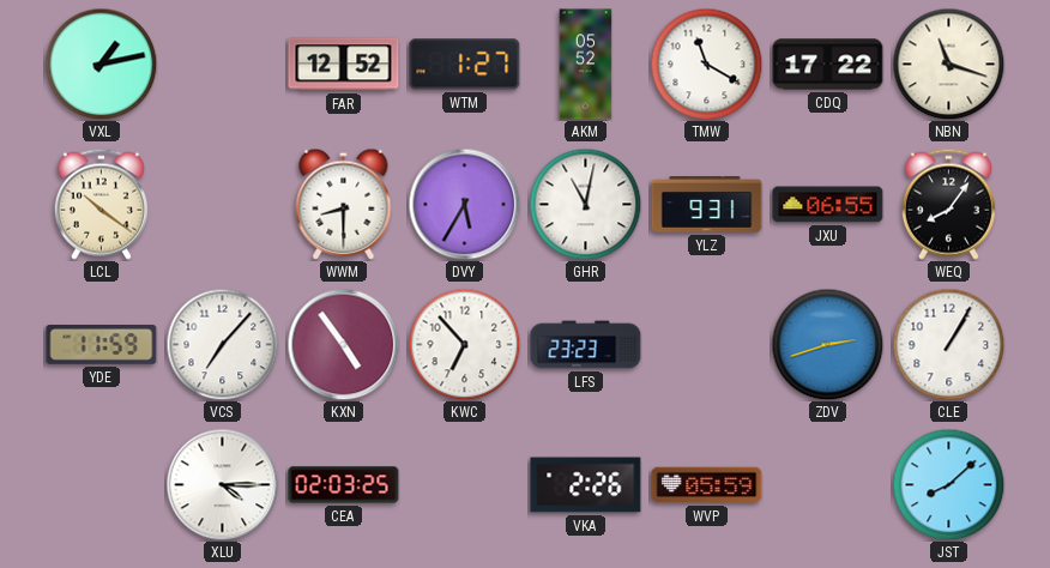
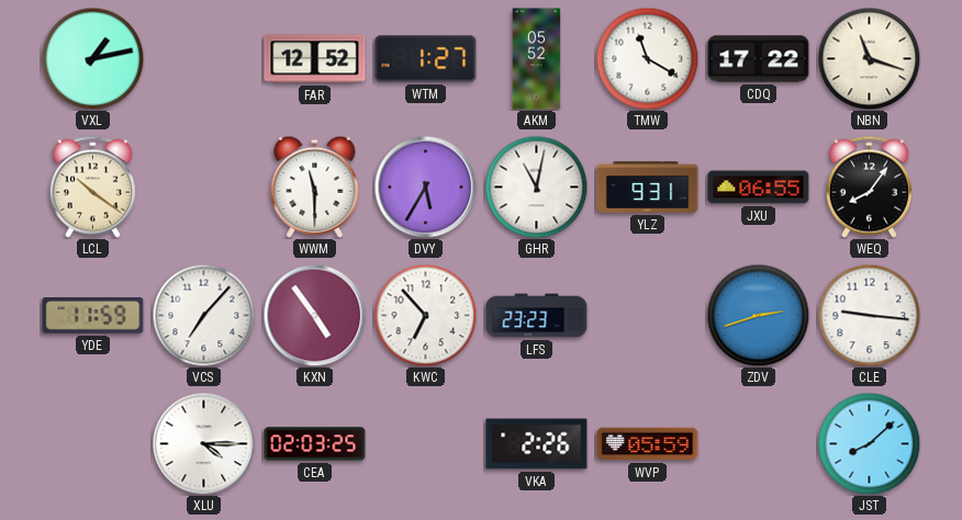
WWM: 8:30 -> 11:30
CLE: 1:05 -> 9:16
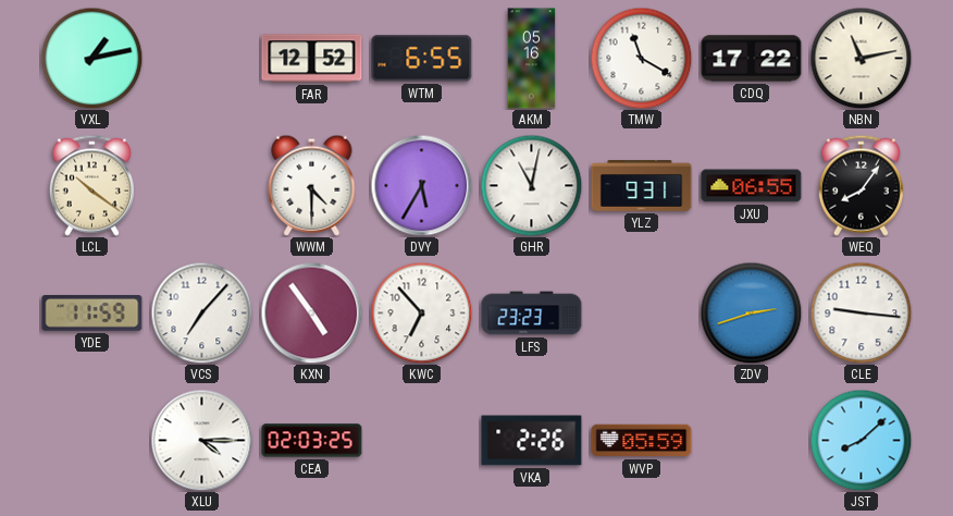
WTM: 1:27 -> 6:55
AKM: 05:52 -> 05:16
NBN: 11:18 -> 11:13
WWM: 11:30 -> 4:30
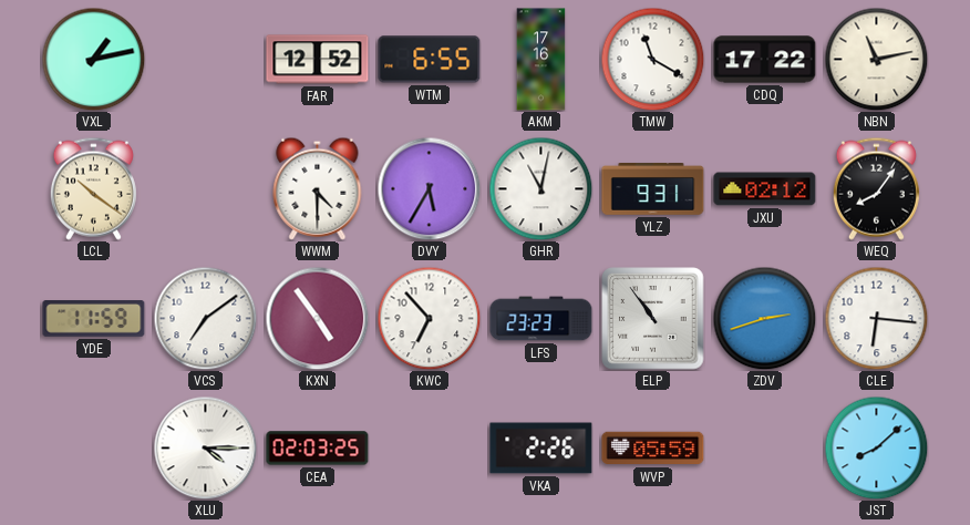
AKM: 05:16 -> 17:16
JXU: 06:55 -> 02:12
VCS: 7:07 -> 7:09
ELP: none -> 10:54
CLE: 9:16 -> 6:16
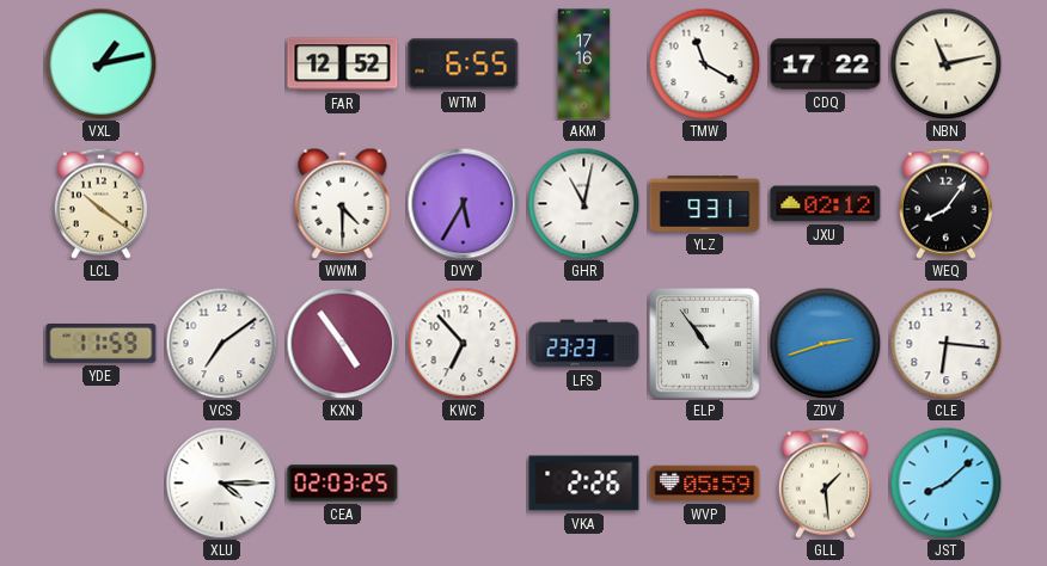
GLL: none -> 1:29
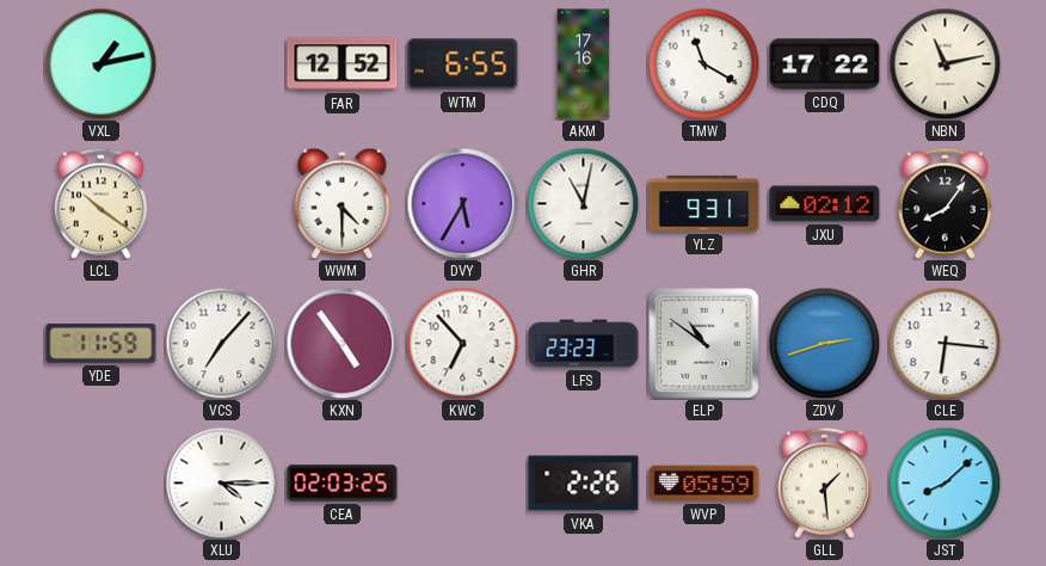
VCS: 7:09 -> 7:07
ELP: 10:54 -> 10:51
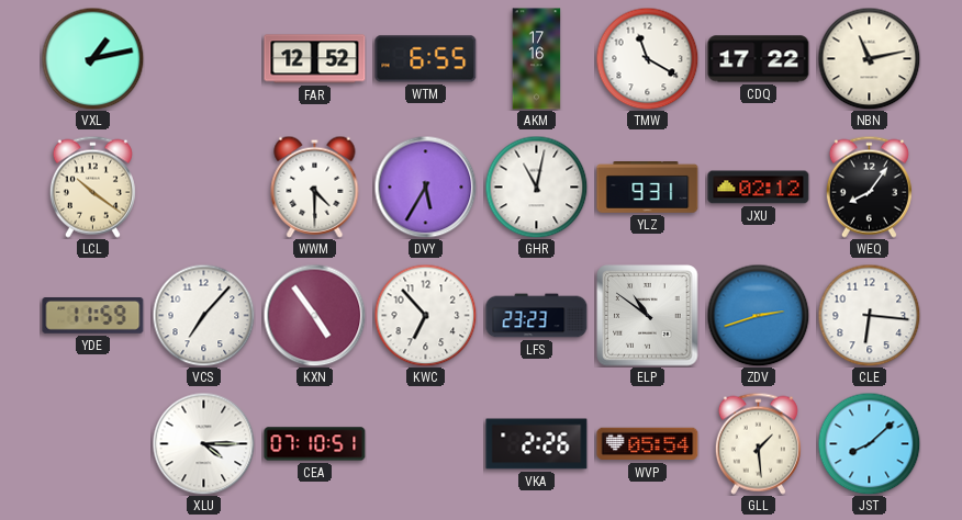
CEA: 02:03 -> 07:10
WVP: 05:59 -> 05:54
